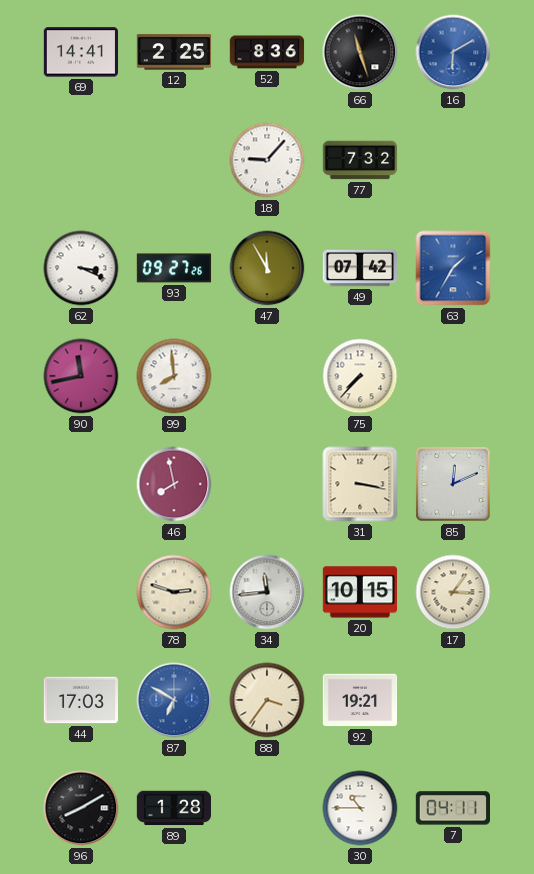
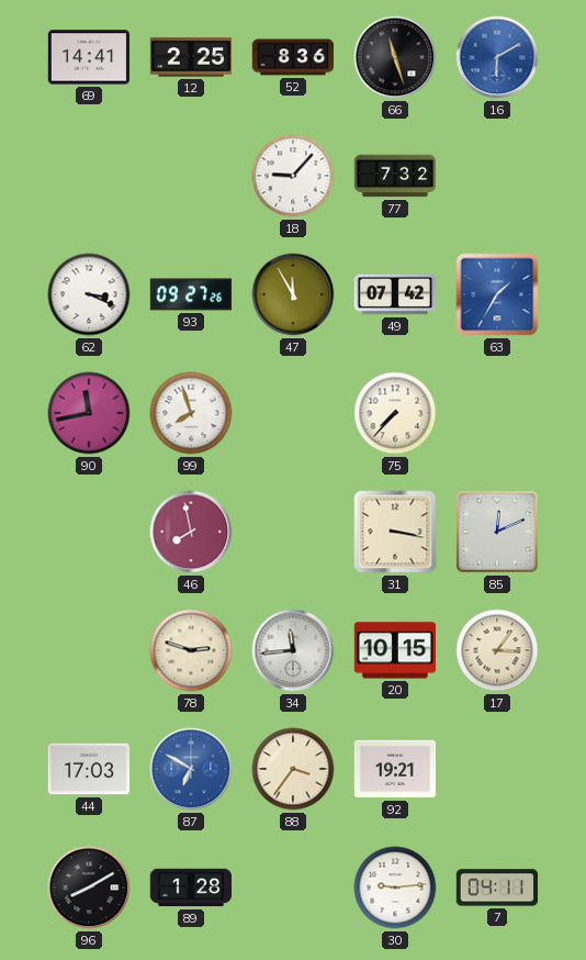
99: 7:59 -> 7:57
30: 10:45 -> 9:14
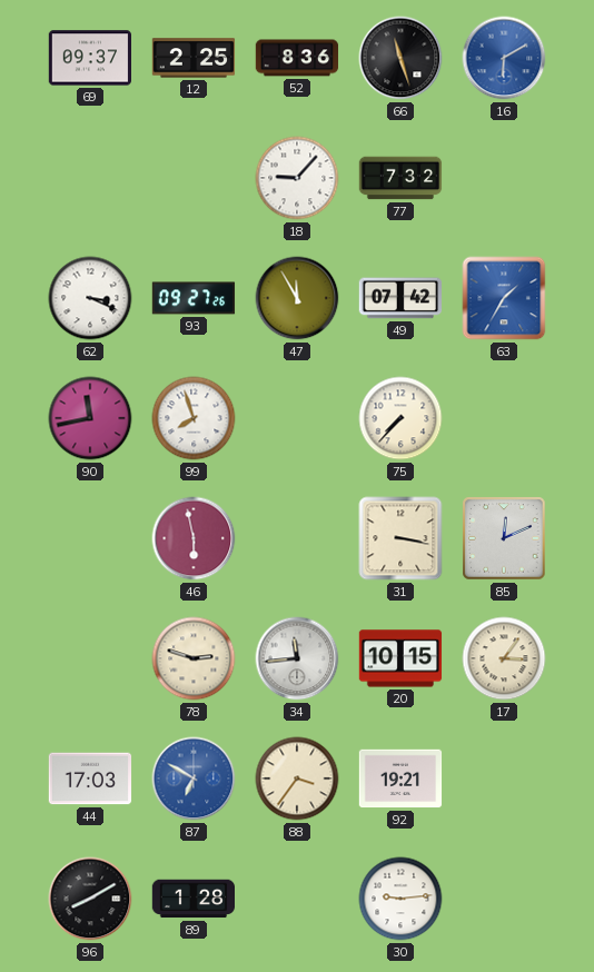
69: 14:41 -> 09:37
46: 7:58 -> 5:58
7: 04:11 -> none
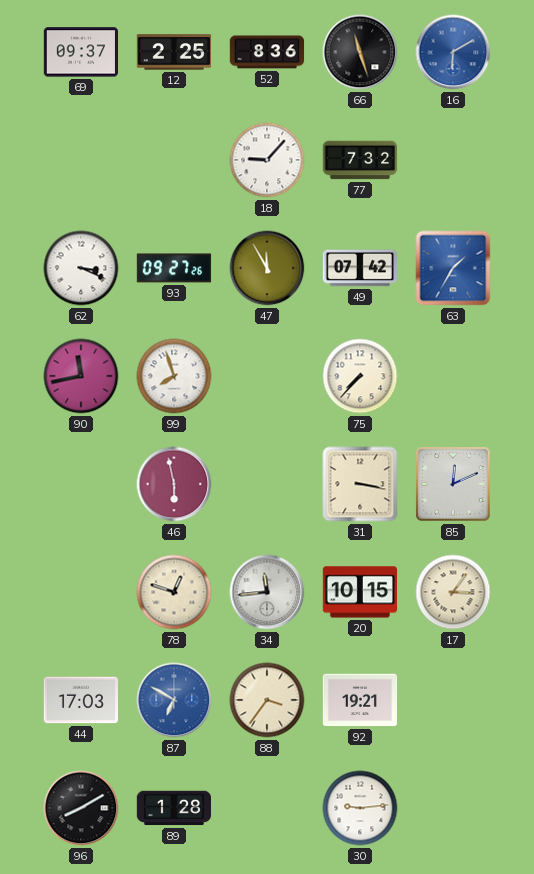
78: 2:48 -> 12:48
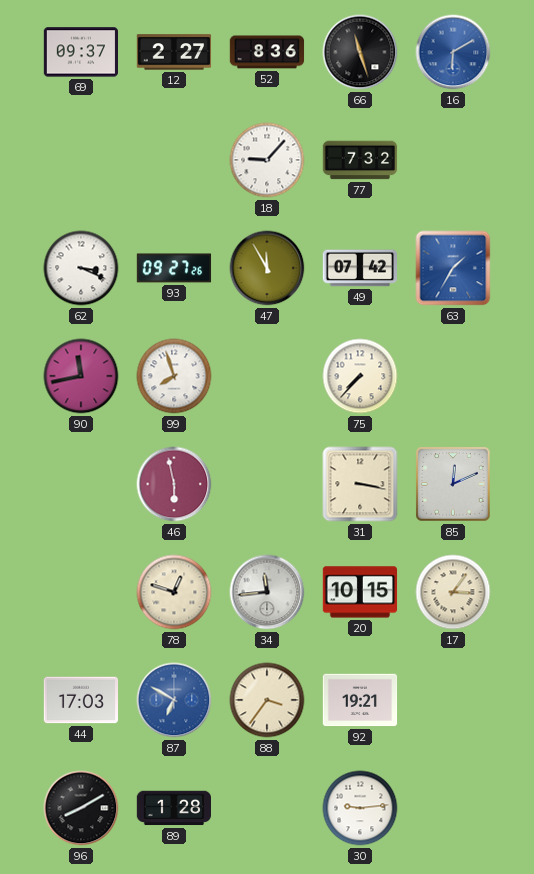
12: 2:25 -> 2:27
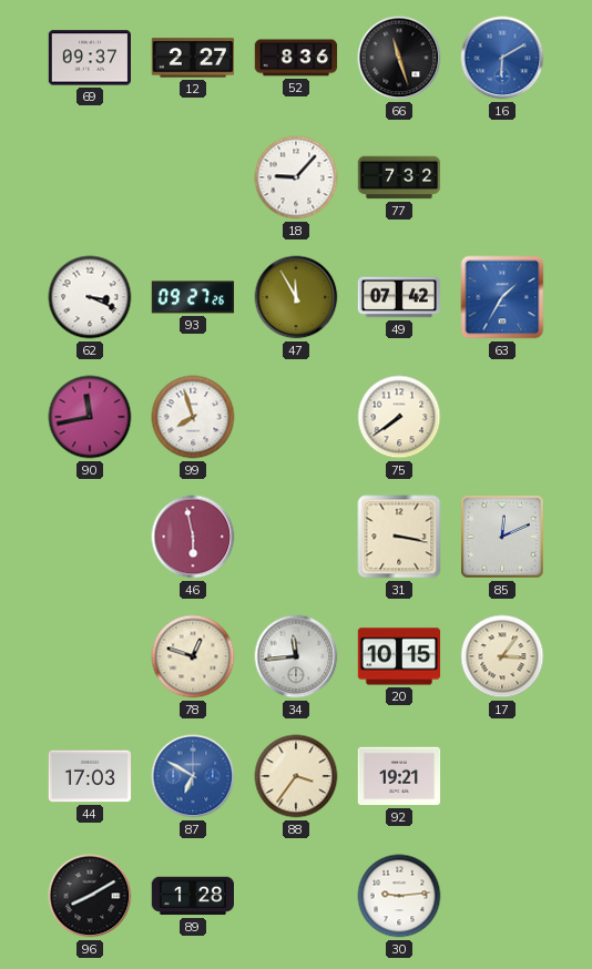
75: 7:37 -> 7:39
